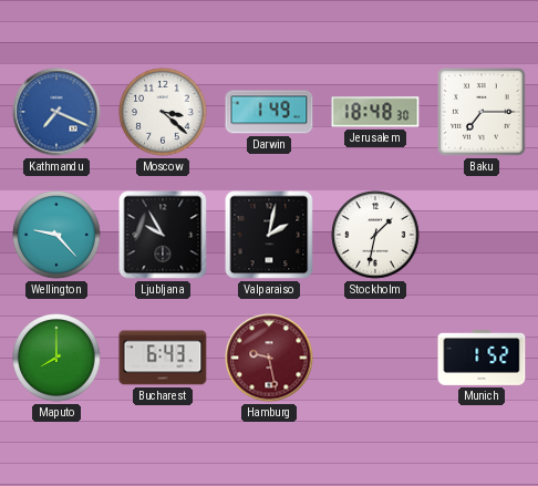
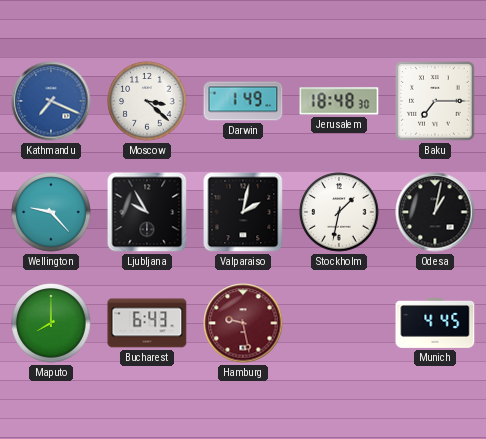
Odesa: none -> 1:02
Munich: 1:52 -> 4:45
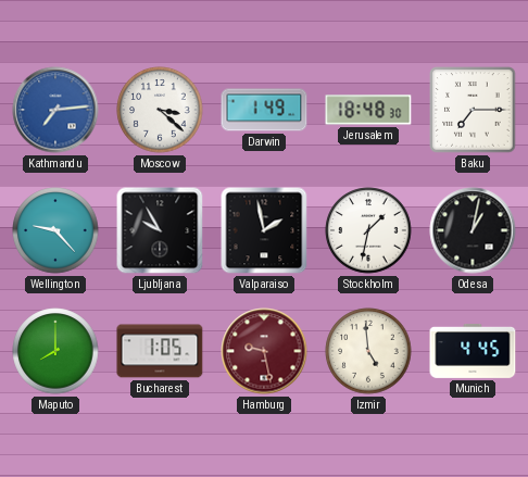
Kathmandu: 7:19 -> 7:14
Valparaiso: 2:02 -> 1:58
Bucharest: 6:43 -> 1:05
Izmir: none -> 4:59
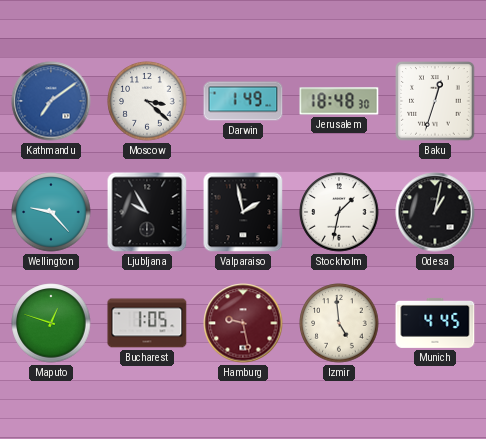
Kathmandu: 7:14 -> 7:09
Baku: 7:15 -> 12:33
Maputo: 8:00 -> 12:48
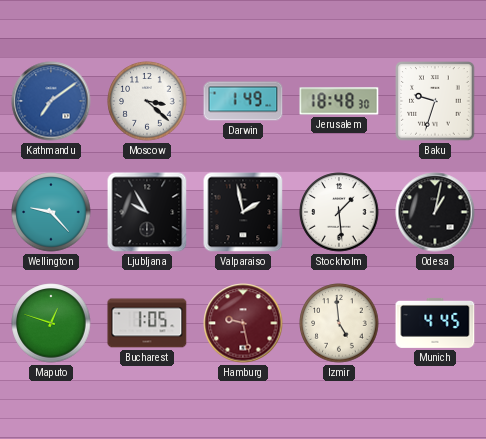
Baku: 12:33 -> 9:33
Stockholm: 1:32 -> 1:29
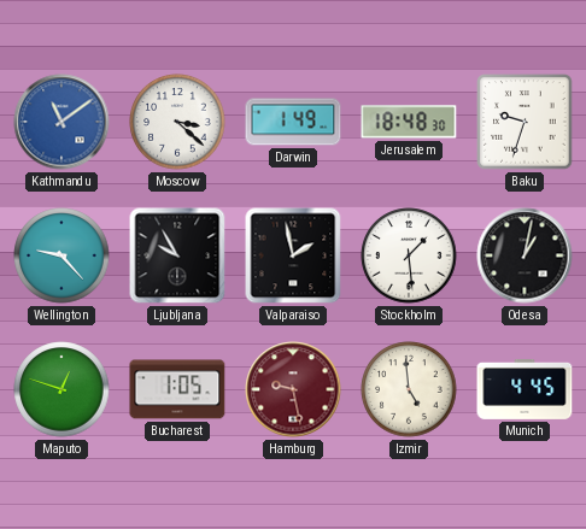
Kathmandu: 7:09 -> 11:09
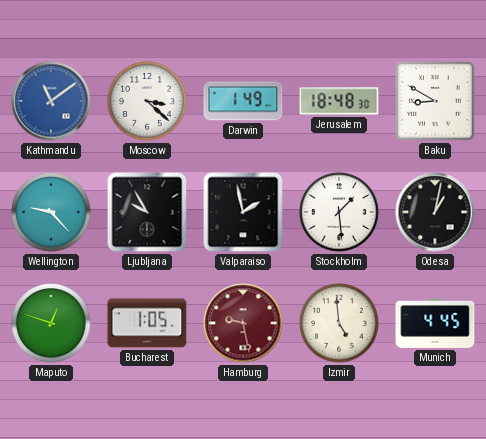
Baku: 9:33 -> 8:50
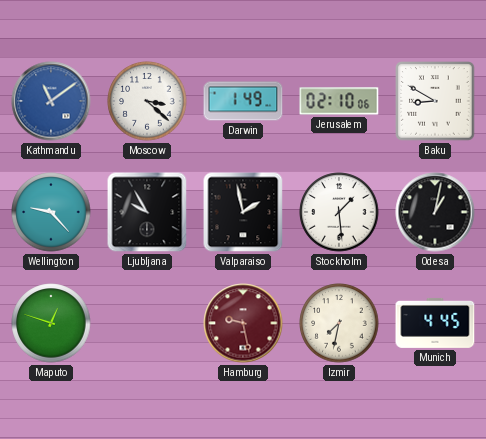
Jerusalem: 18:48 -> 02:10
Bucharest: 1:05 -> none
Izmir: 4:59 -> 7:32
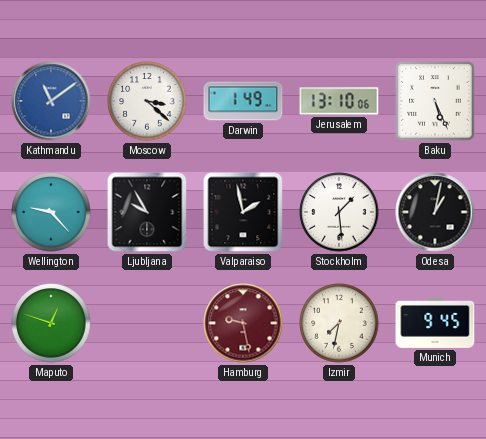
Jerusalem: 02:10 -> 13:10
Baku: 8:50 -> 5:26
Munich: 4:45 -> 9:45
